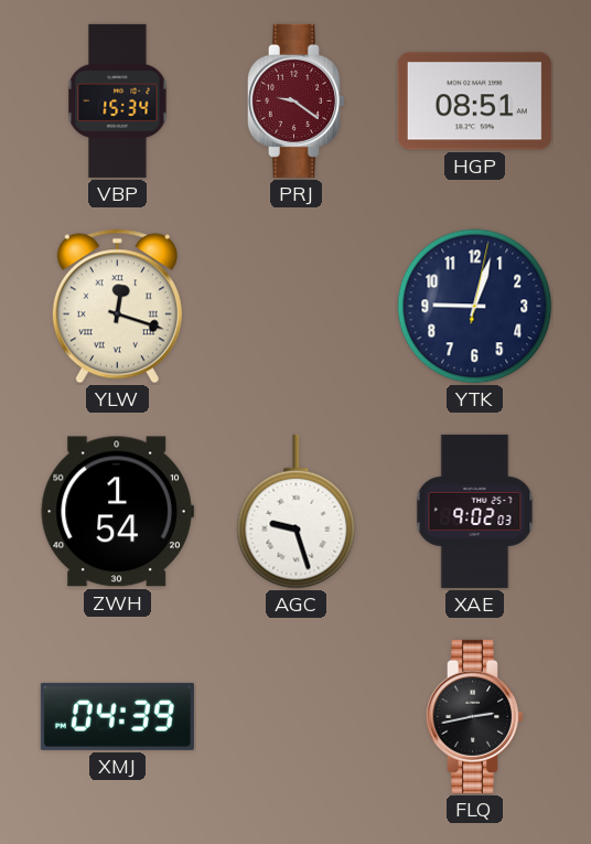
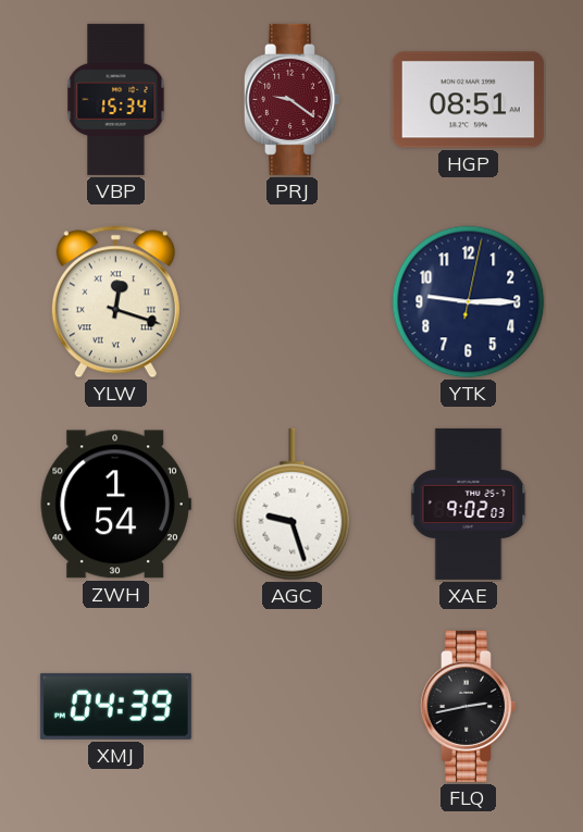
YTK: 9:03 -> 9:15
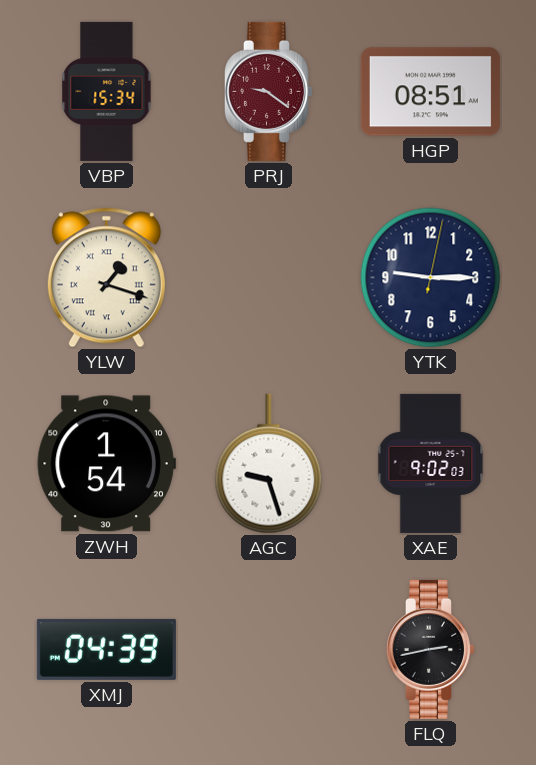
YLW: 12:18 -> 1:18
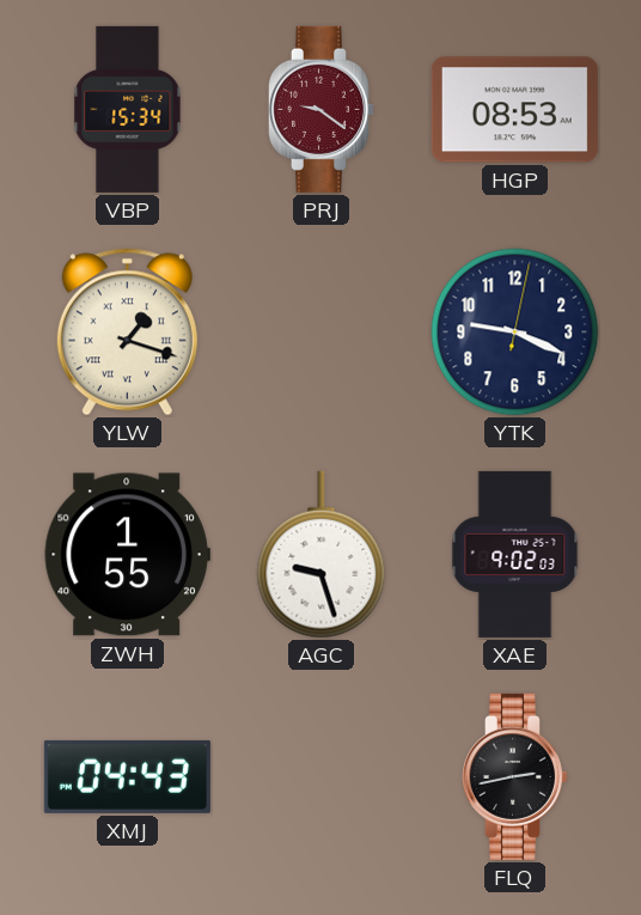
HGP: 08:51 -> 08:53
YTK: 9:15 -> 9:19
ZWH: 1:54 -> 1:55
XMJ: 04:39 -> 04:43
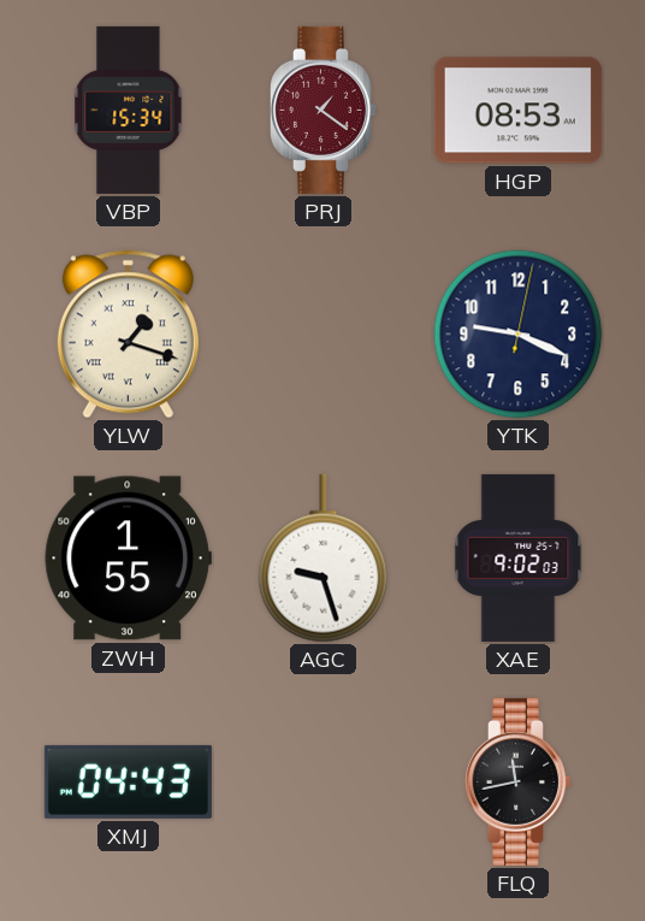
PRJ: 9:21 -> 1:21
FLQ: 2:43 -> 11:43
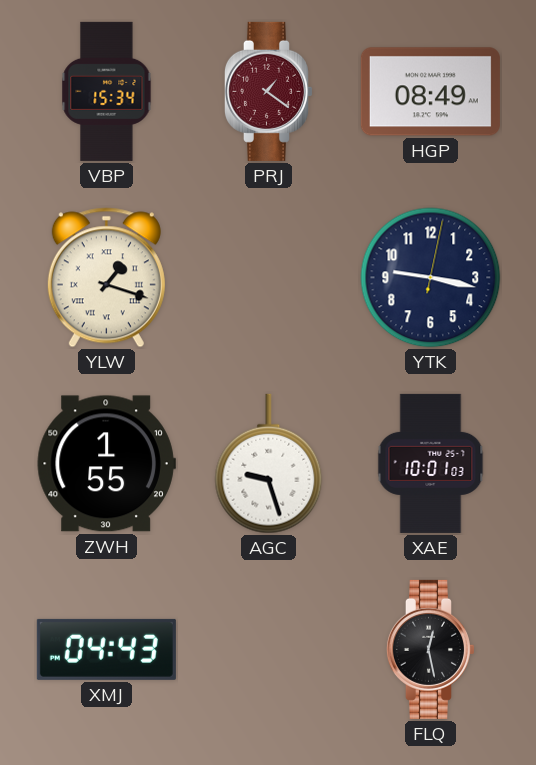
HGP: 08:53 -> 08:49
YTK: 9:19 -> 9:17
XAE: 9:02 -> 10:01
FLQ: 11:43 -> 12:28
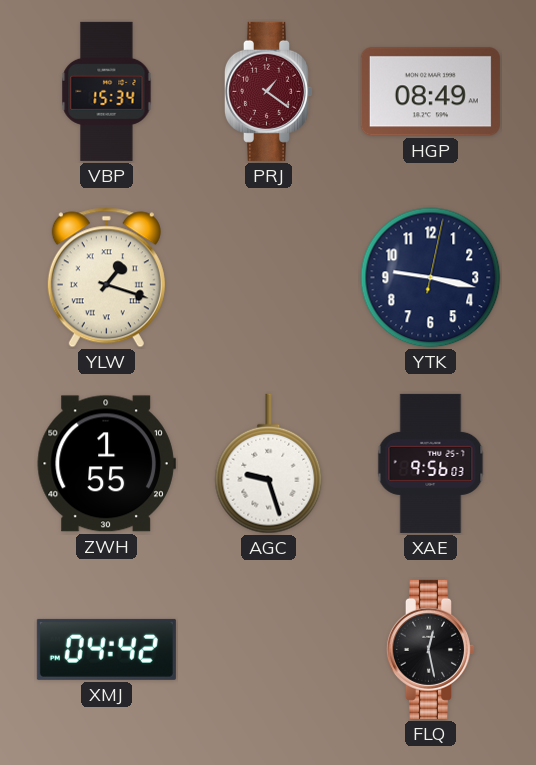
XAE: 10:01 -> 9:56
XMJ: 04:43 -> 04:42
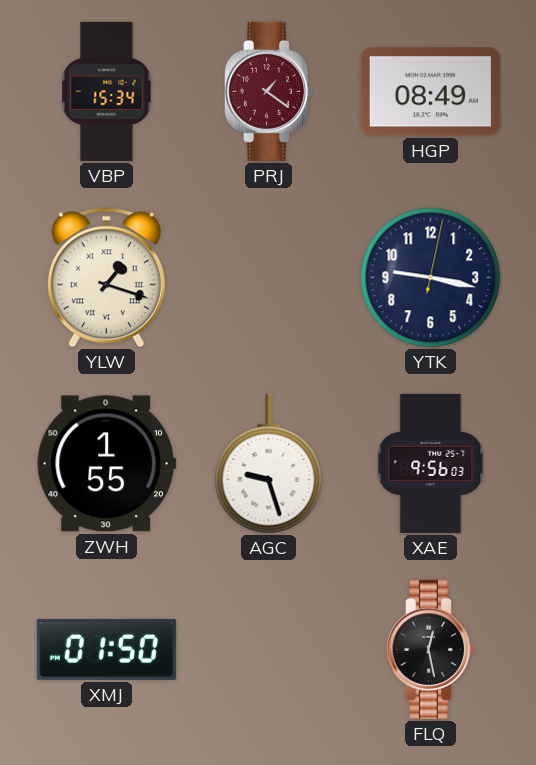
XMJ: 04:42 -> 01:50
